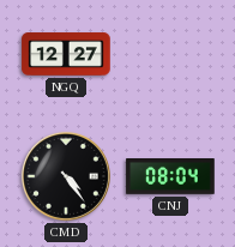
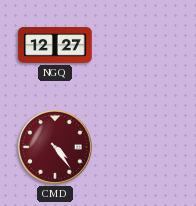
CMD dial: black -> burgundy
CNJ: 08:04 -> none
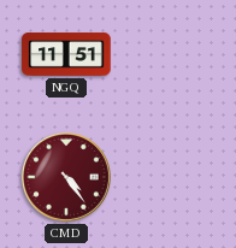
NGQ: 12:27 -> 11:51
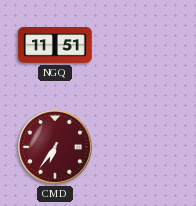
CMD: 4:24 -> 6:36
